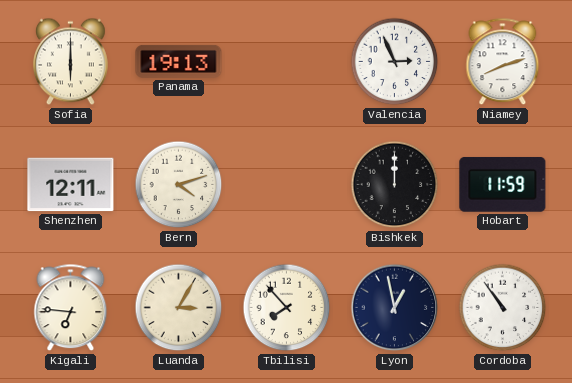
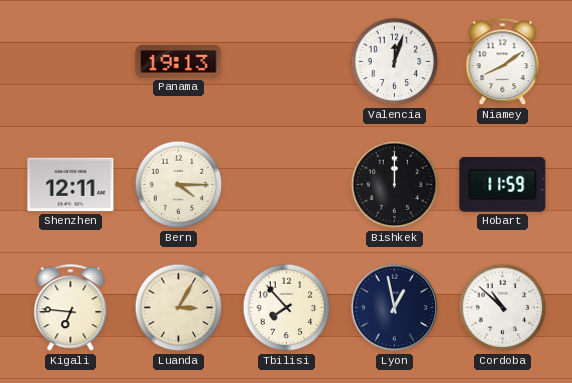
Sofia: 6:00 -> none
Valencia: 2:56 -> 12:03
Niamey: 8:12 -> 8:09
Bern: 4:12 -> 4:15
Cordoba: 10:54 -> 10:52
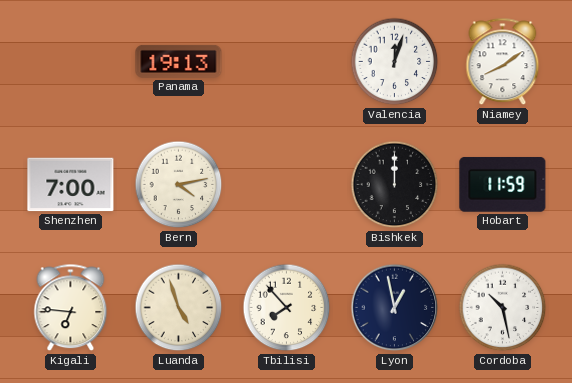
Shenzhen: 12:11 -> 7:00
Bern: 4:15 -> 4:13
Luanda: 3:05 -> 4:57
Cordoba: 10:52 -> 10:28
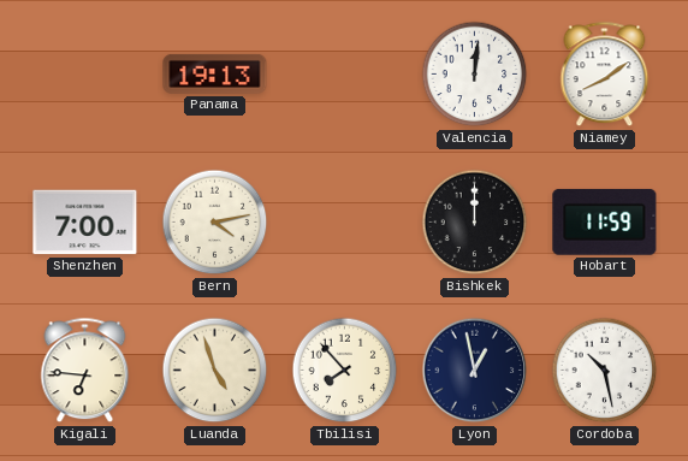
Valencia: 12:03 -> 12:01
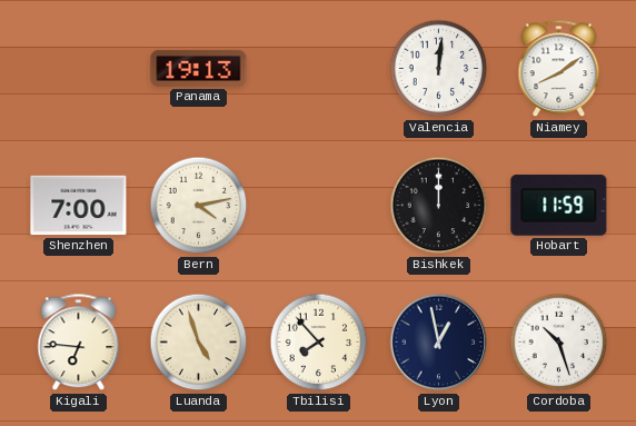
Cordoba: 10:28 -> 10:27
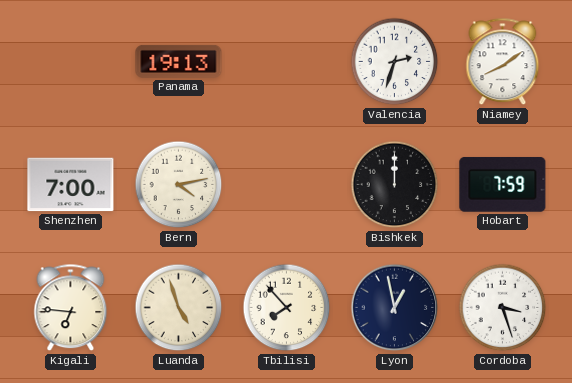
Valencia: 12:01 -> 2:33
Hobart: 11:59 -> 7:59
Cordoba: 10:27 -> 3:27
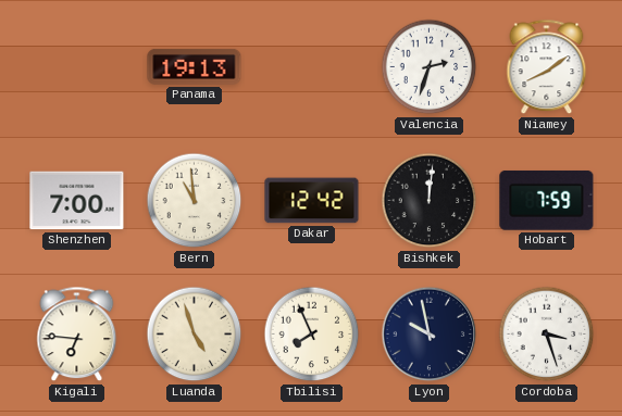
Bern: 4:13 -> 10:59
Dakar: none -> 12:42
Bishkek: 12:00 -> 12:01
Tbilisi: 7:53 -> 7:56
Lyon: 12:58 -> 9:58
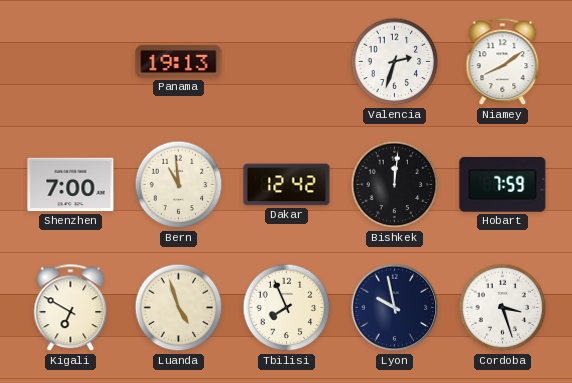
Kigali: 6:46 -> 6:50
